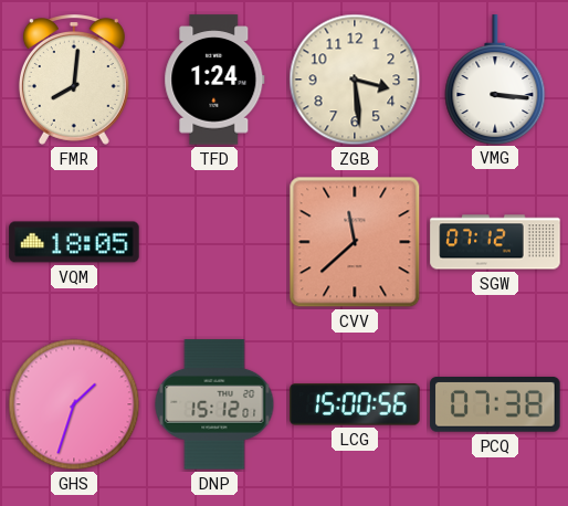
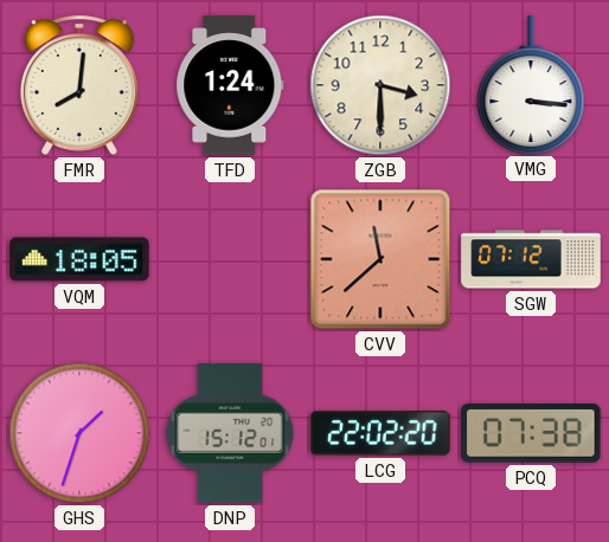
ZGB: 3:29 -> 3:30
LCG: 15:00 -> 22:02
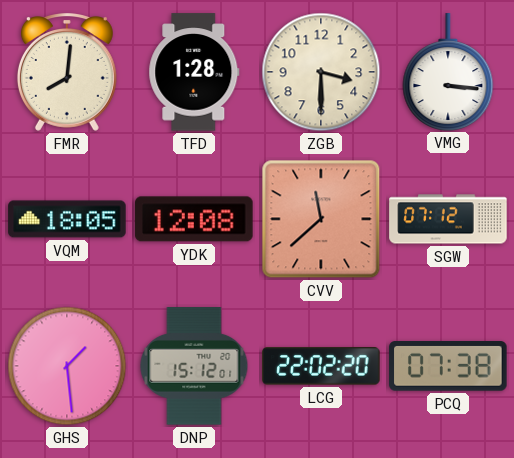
TFD: 1:24 -> 1:28
YDK: none -> 12:08
GHS: 1:33 -> 1:29
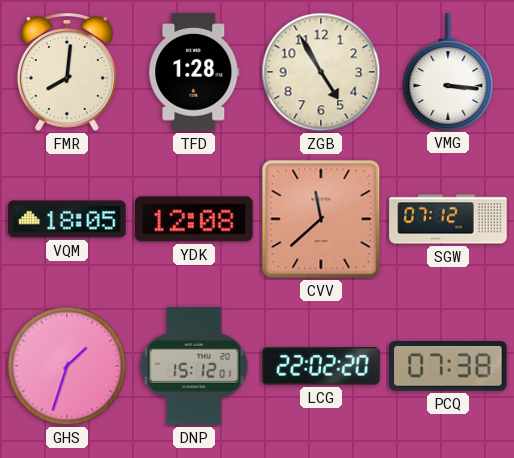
ZGB: 3:30 -> 4:55
GHS: 1:29 -> 1:33
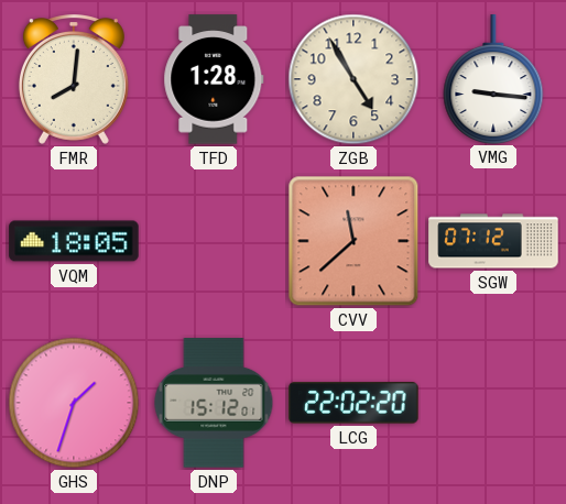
VMG: 3:16 -> 9:16
YDK: 12:08 -> none
PCQ: 07:38 -> none
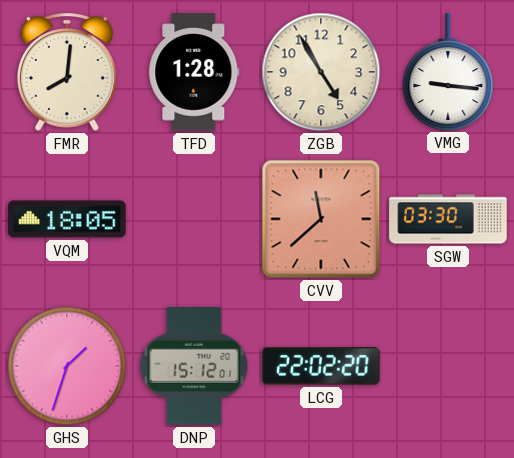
SGW: 07:12 -> 03:30
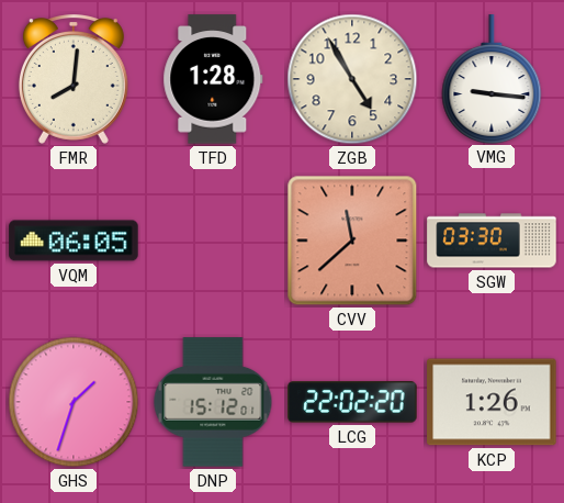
VQM: 18:05 -> 06:05
KCP: none -> 1:26
